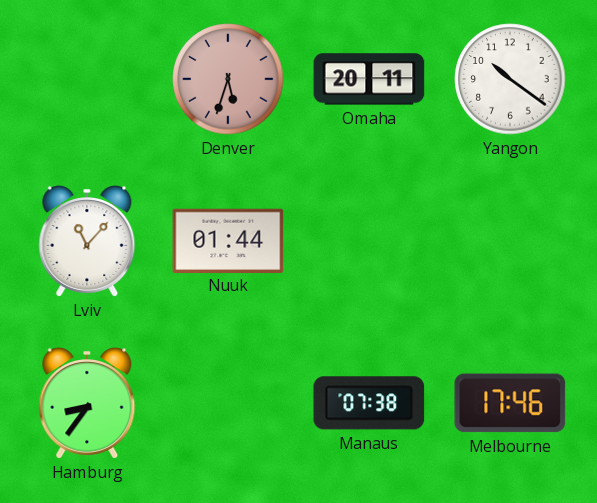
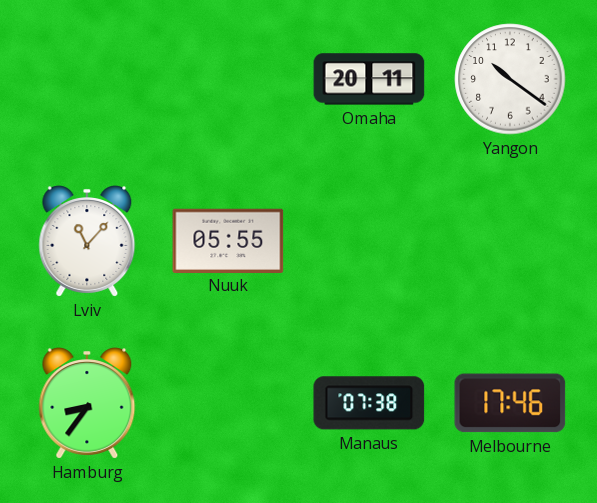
Denver: 5:33 -> none
Nuuk: 01:44 -> 05:55
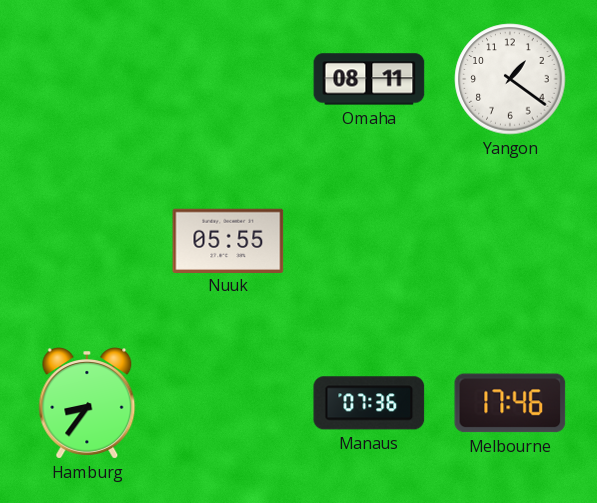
Omaha: 20:11 -> 08:11
Yangon: 10:21 -> 1:21
Lviv: 11:07 -> none
Manaus: 07:38 -> 07:36
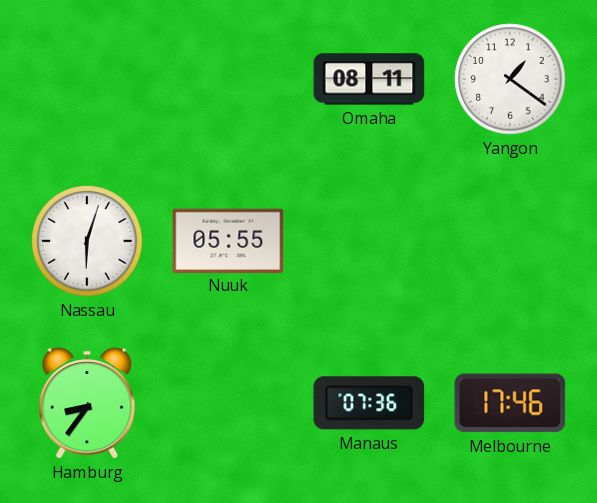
Nassau: none -> 6:03
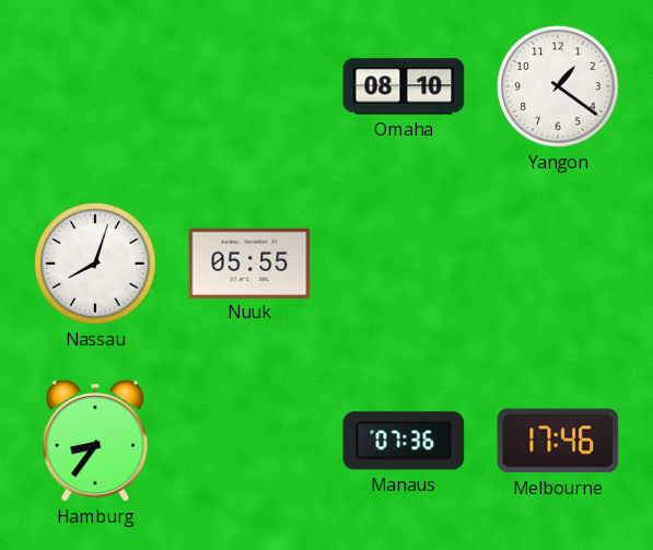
Omaha: 08:11 -> 08:10
Nassau: 6:03 -> 8:03
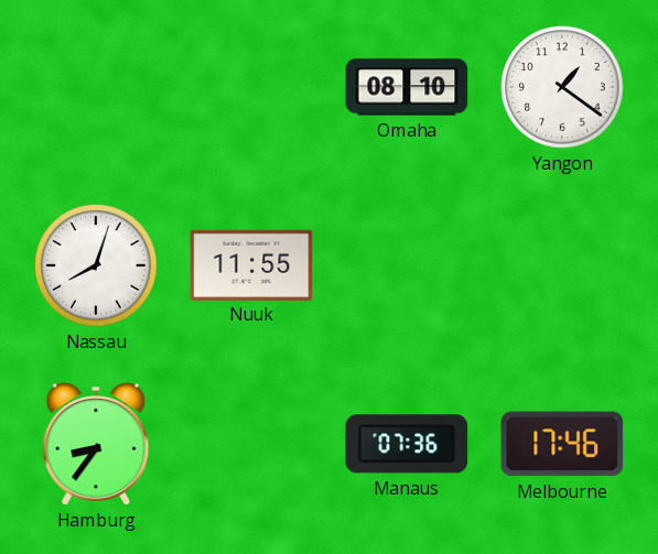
Nuuk: 05:55 -> 11:55
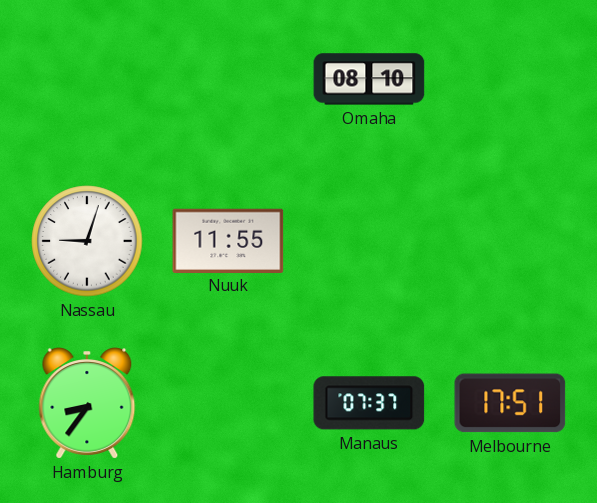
Yangon: 1:21 -> none
Nassau: 8:03 -> 9:03
Manaus: 07:36 -> 07:37
Melbourne: 17:46 -> 17:51
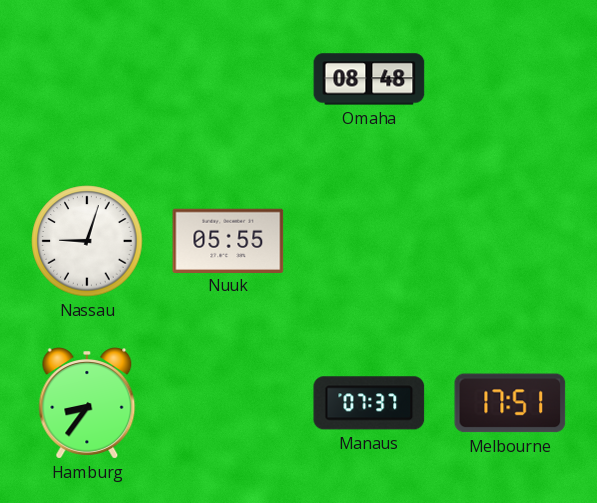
Omaha: 08:10 -> 08:48
Nuuk: 11:55 -> 05:55
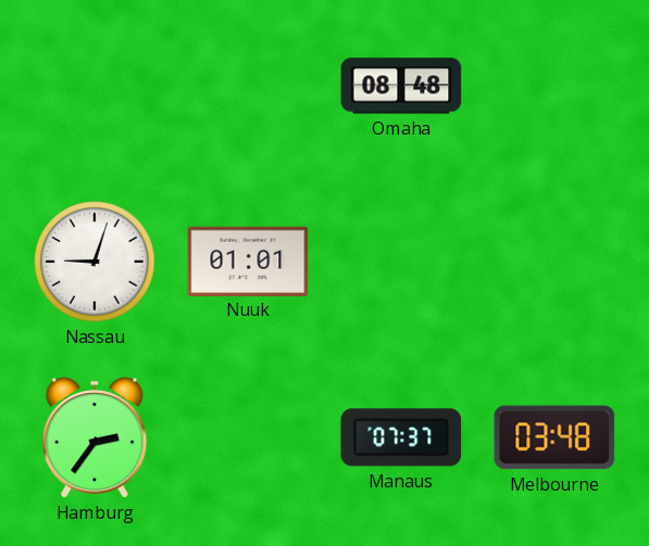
Nuuk: 05:55 -> 01:01
Hamburg: 8:36 -> 2:36
Melbourne: 17:51 -> 03:48
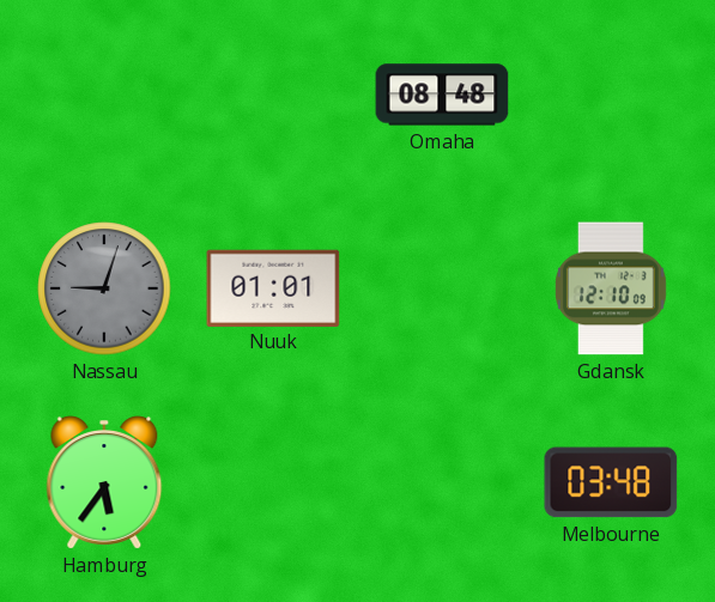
Nassau dial: white -> grey
Gdansk: none -> 12:10
Hamburg: 2:36 -> 5:36
Manaus: 07:37 -> none
